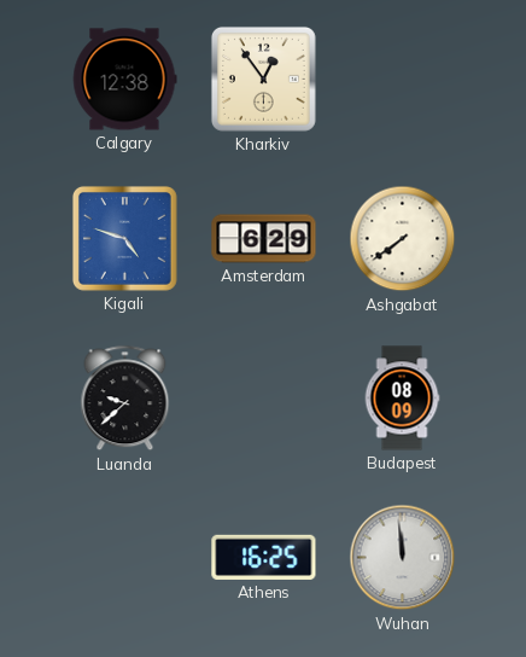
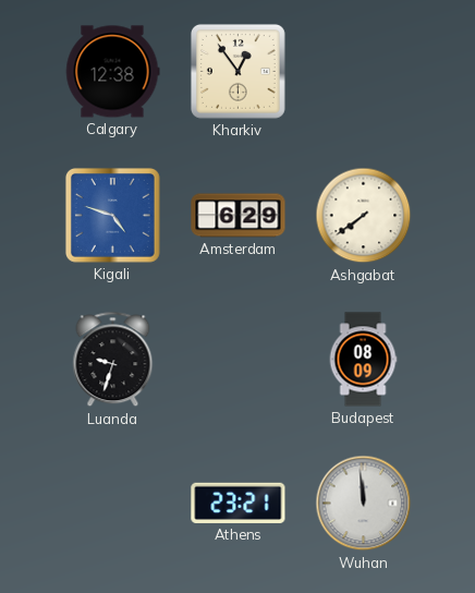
Luanda: 9:38 -> 9:33
Athens: 16:25 -> 23:21
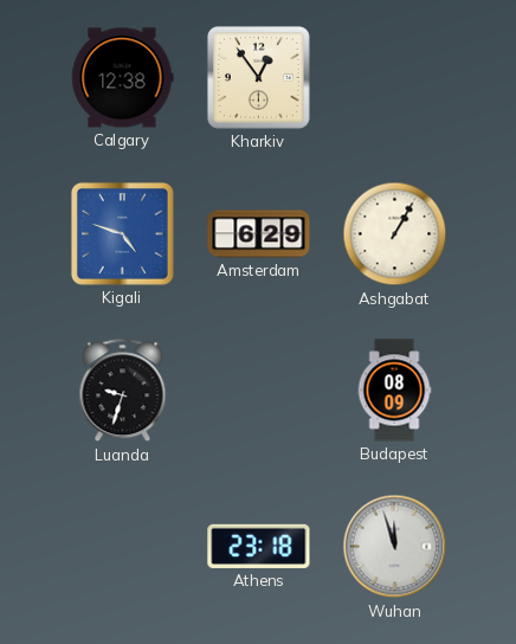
Ashgabat: 7:39 -> 1:05
Athens: 23:21 -> 23:18
Wuhan: 11:59 -> 11:57
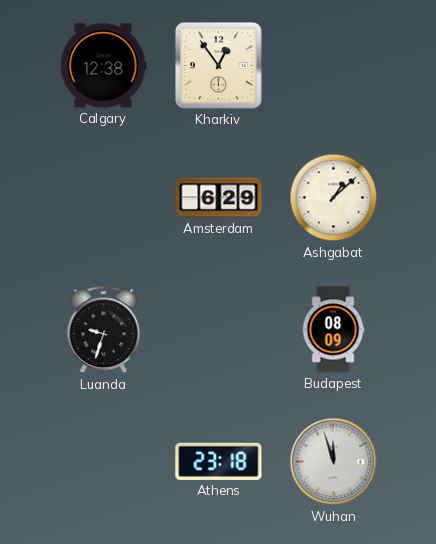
Kigali: 4:48 -> none
Ashgabat: 1:05 -> 1:08
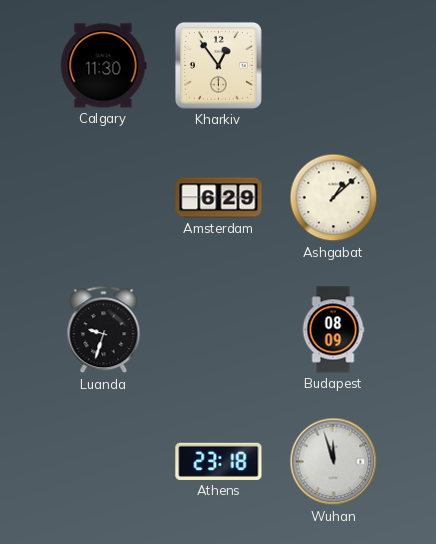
Calgary: 12:38 -> 11:30
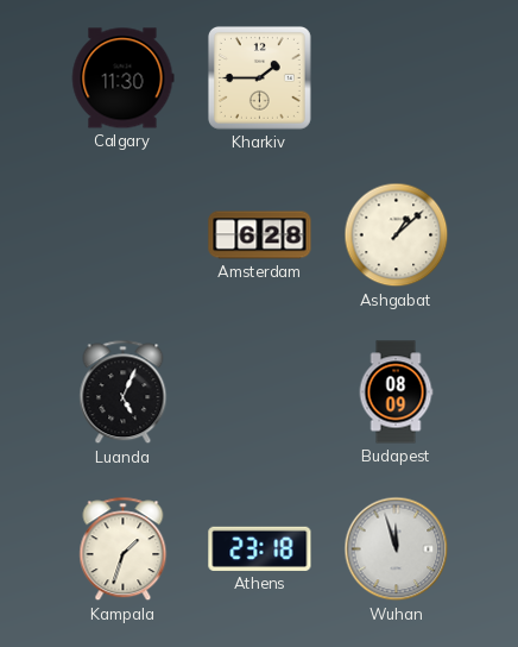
Kharkiv: 12:54 -> 1:45
Amsterdam: 6:29 -> 6:28
Luanda: 9:33 -> 5:04
Kampala: none -> 1:33
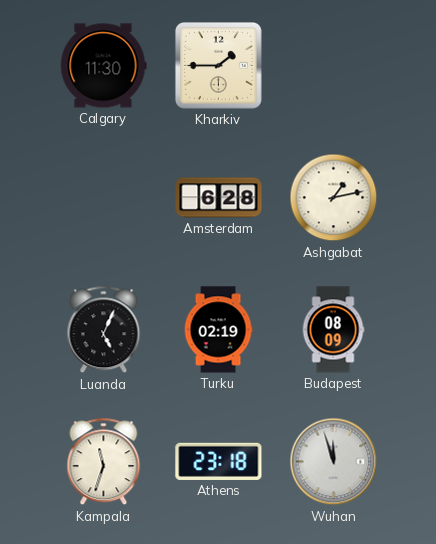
Ashgabat: 1:08 -> 1:13
Turku: none -> 02:19
Kampala: 1:33 -> 11:33
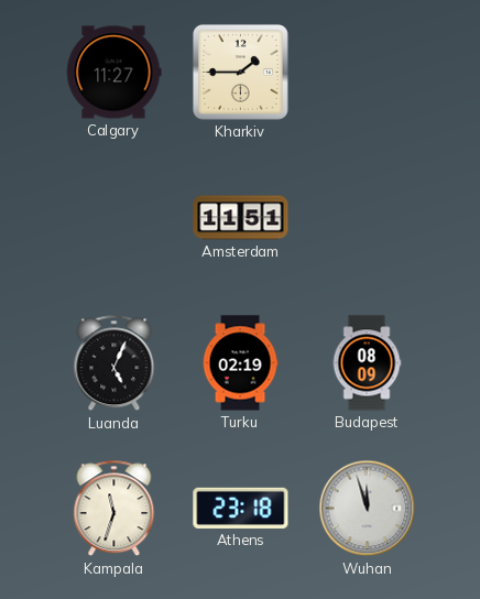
Calgary: 11:30 -> 11:27
Amsterdam: 6:28 -> 11:51
Ashgabat: 1:13 -> none
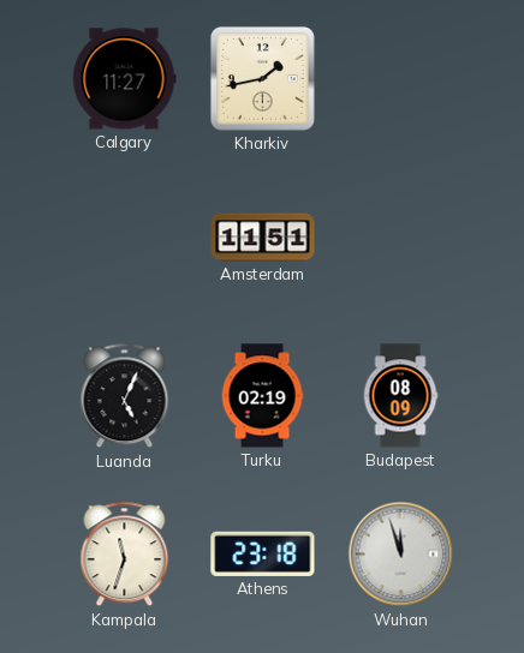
Kharkiv: 1:45 -> 1:43
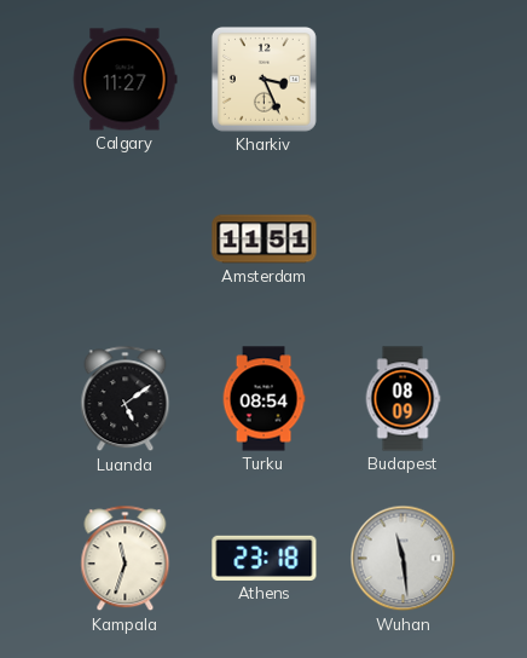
Kharkiv: 1:43 -> 3:26
Luanda: 5:04 -> 5:09
Turku: 02:19 -> 08:54
Wuhan: 11:57 -> 11:29
